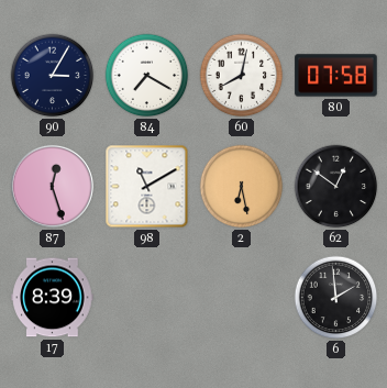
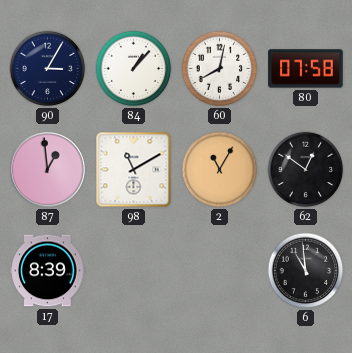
84: 7:20 -> 1:07
87: 12:27 -> 12:59
2: 6:28 -> 11:05
6: 1:59 -> 10:59
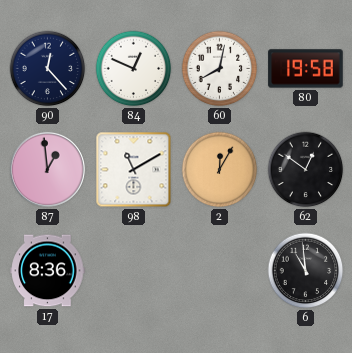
90: 3:05 -> 12:23
84: 1:07 -> 12:49
80: 07:58 -> 19:58
2: 11:05 -> 12:05
17: 8:39 -> 8:36
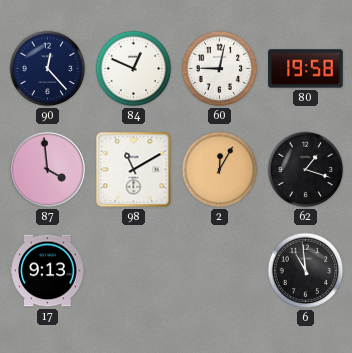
60: 8:02 -> 9:02
87: 12:59 -> 3:59
62: 12:51 -> 1:18
17: 8:36 -> 9:13
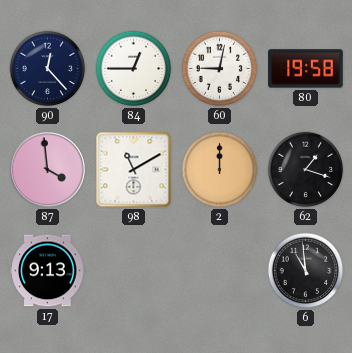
84: 12:49 -> 12:45
2: 12:05 -> 12:00
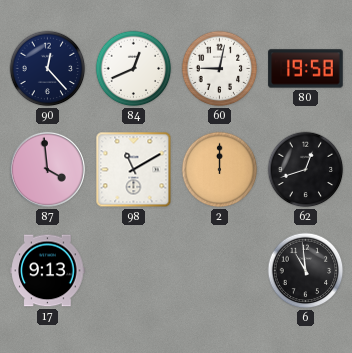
84: 12:45 -> 12:41
62: 1:18 -> 12:42
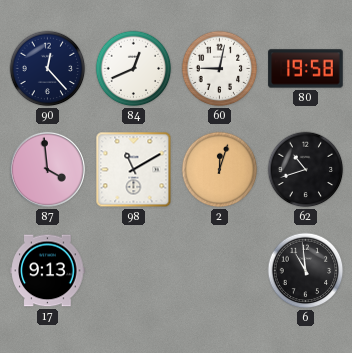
2: 12:00 -> 12:03
62: 12:42 -> 10:42
